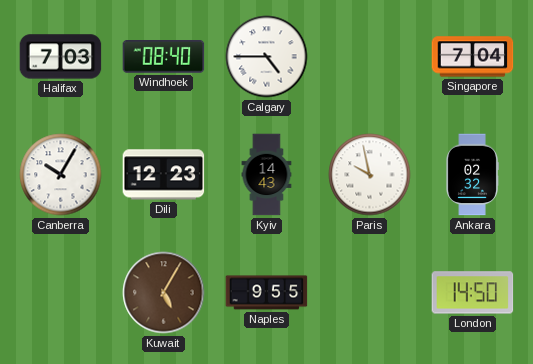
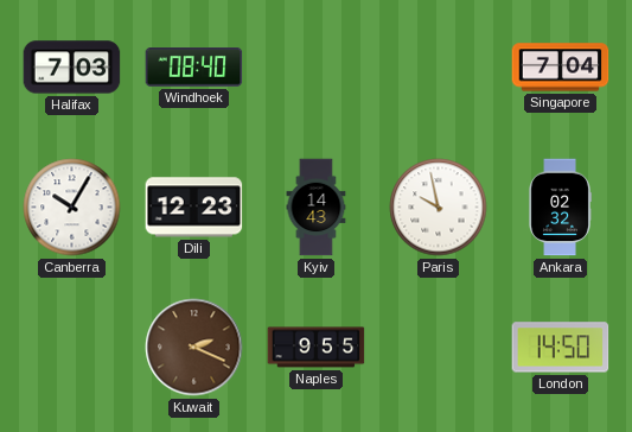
Calgary: 4:45 -> none
Kuwait: 5:05 -> 2:19
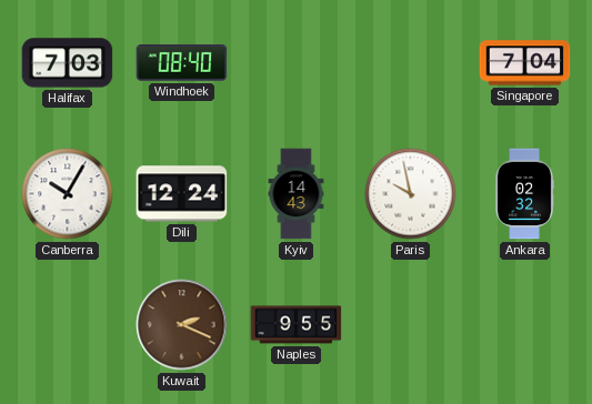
Dili: 12:23 -> 12:24
London: 14:50 -> none
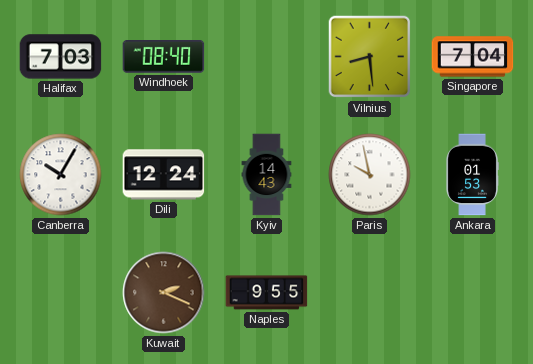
Vilnius: none -> 8:29
Ankara: 02:32 -> 01:53
